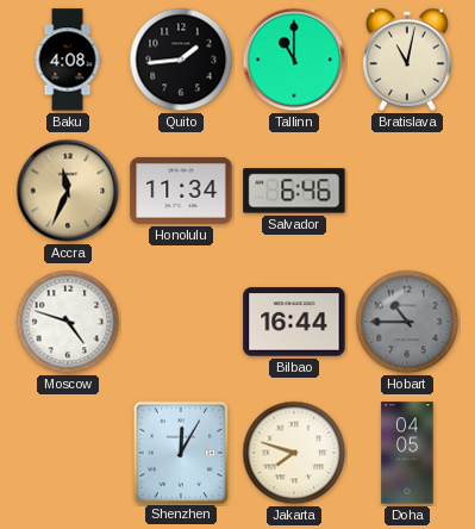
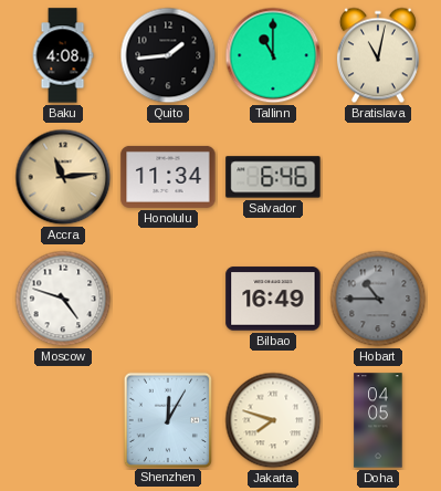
Accra: 11:34 -> 11:14
Bilbao: 16:44 -> 16:49
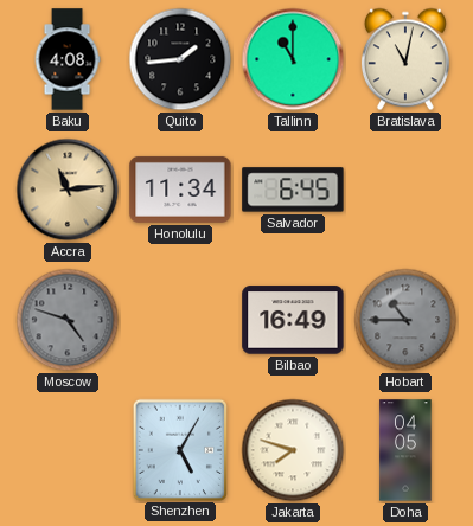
Salvador: 6:46 -> 6:45
Moscow dial: white -> grey
Shenzhen: 12:05 -> 5:05
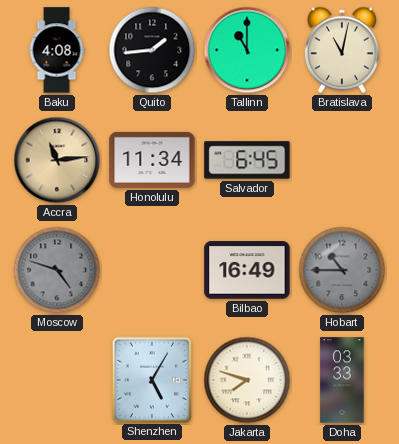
Doha: 04:05 -> 03:33
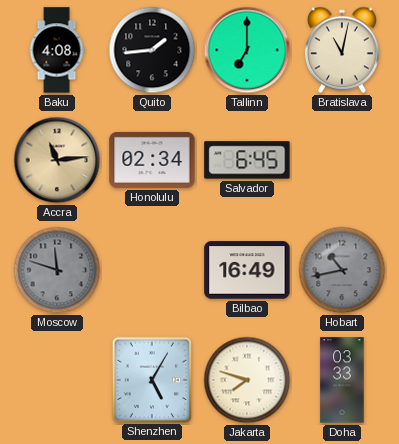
Tallinn: 11:00 -> 7:00
Honolulu: 11:34 -> 02:34
Moscow: 4:48 -> 11:48
Hobart: 10:45 -> 10:43
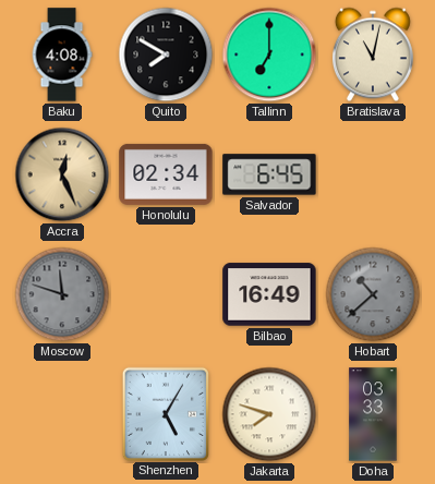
Quito: 1:44 -> 7:50
Accra: 11:14 -> 12:26
Hobart: 10:43 -> 10:38
